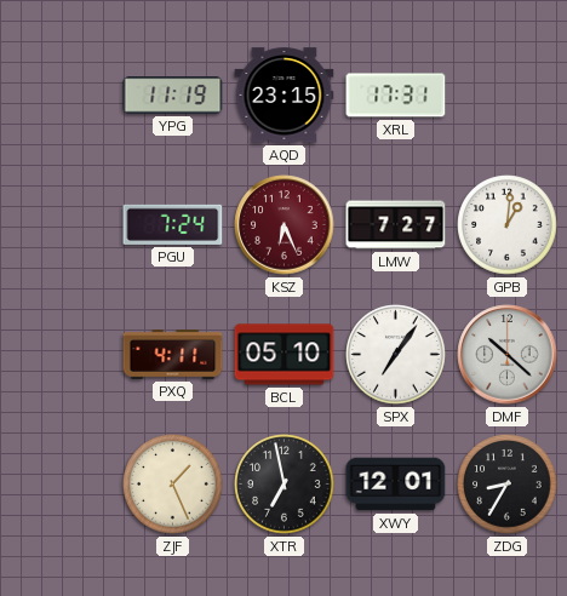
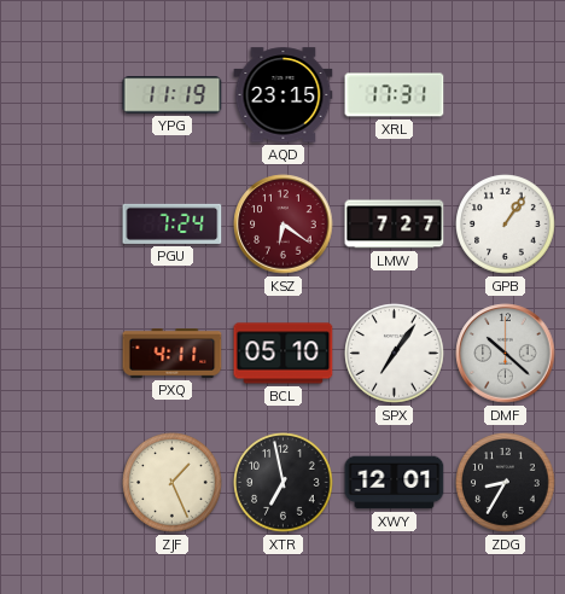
KSZ: 6:26 -> 6:21
GPB: 1:01 -> 1:06
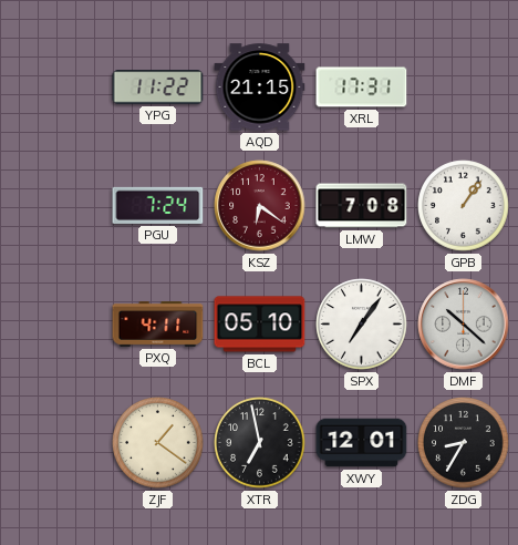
YPG: 11:19 -> 11:22
AQD: 23:15 -> 21:15
LMW: 7:27 -> 7:08
ZJF: 1:26 -> 1:21
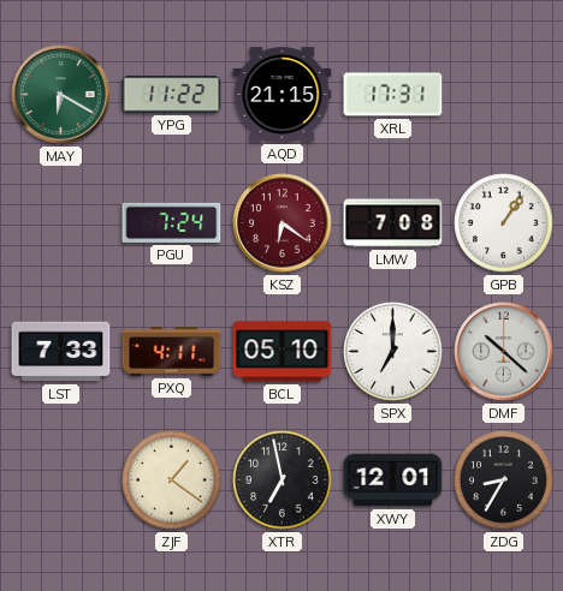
MAY: none -> 6:20
LST: none -> 7:33
SPX: 7:06 -> 7:00
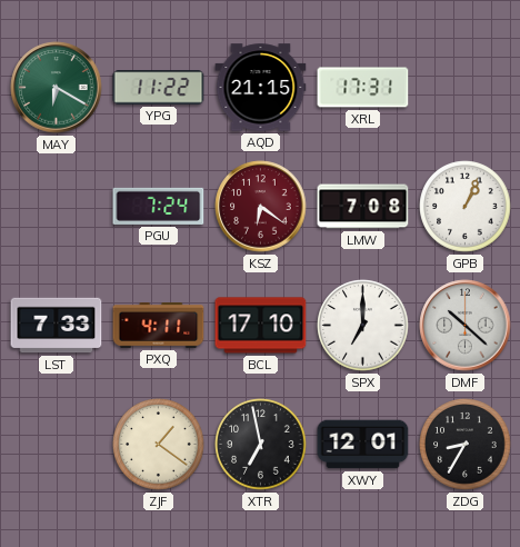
GPB: 1:06 -> 1:04
BCL: 05:10 -> 17:10
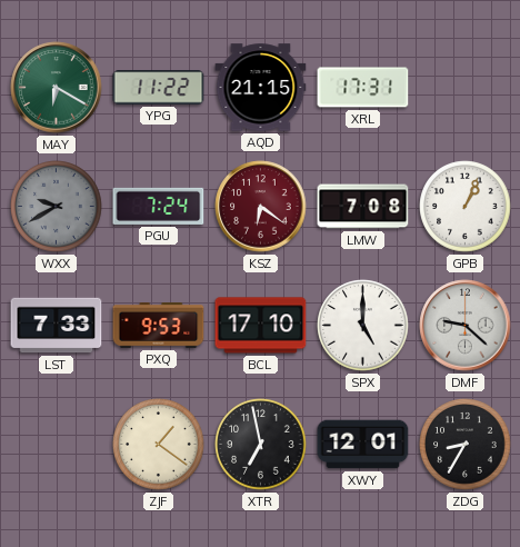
WXX: none -> 9:40
PXQ: 4:11 -> 9:53
SPX: 7:00 -> 5:00
DMF: 10:22 -> 9:22
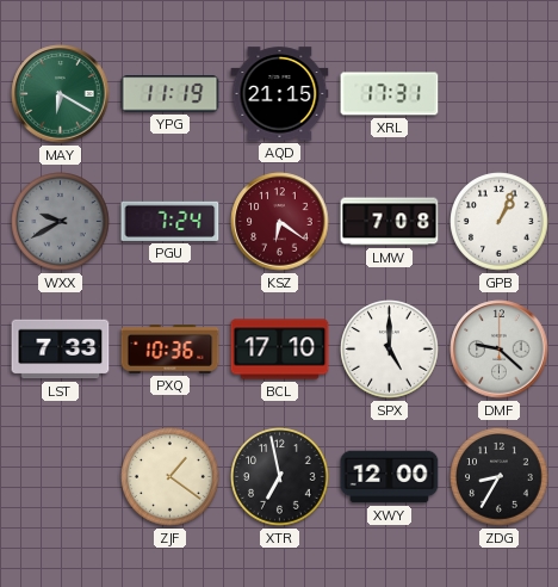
YPG: 11:22 -> 11:19
PXQ: 9:53 -> 10:36
XWY: 12:01 -> 12:00
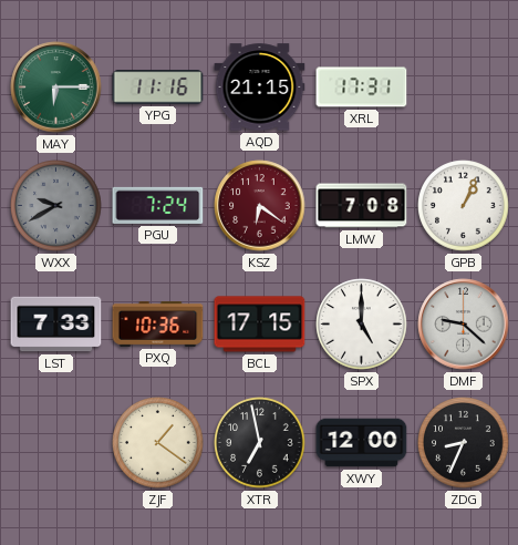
MAY: 6:20 -> 6:15
YPG: 11:19 -> 11:16
BCL: 17:10 -> 17:15
ZDG: 8:35 -> 8:34
